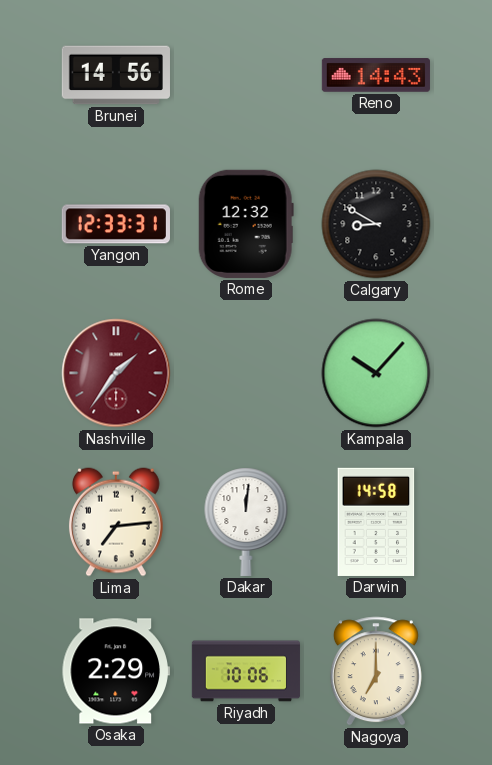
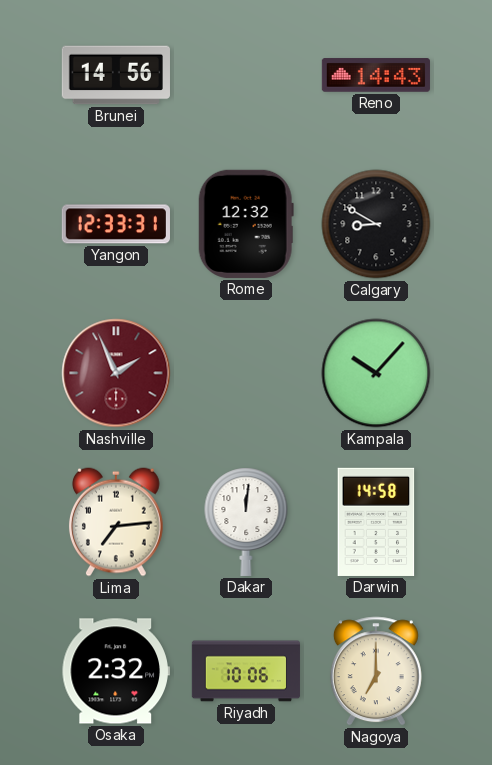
Nashville: 1:36 -> 1:56
Osaka: 2:29 -> 2:32
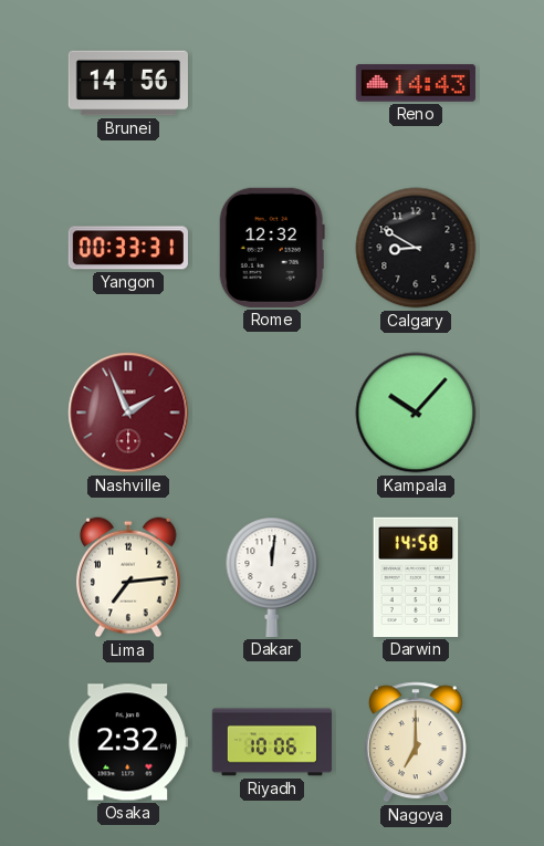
Yangon: 12:33 -> 00:33
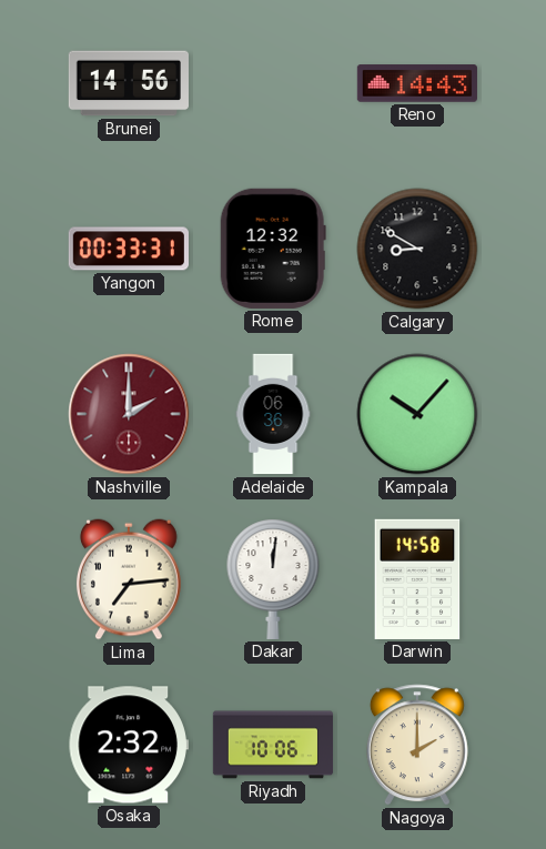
Nashville: 1:56 -> 2:00
Adelaide: none -> 06:36
Nagoya: 7:00 -> 2:00
